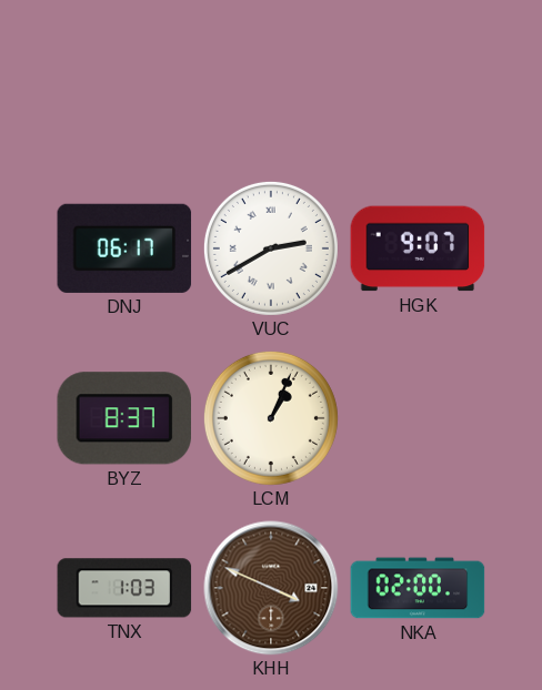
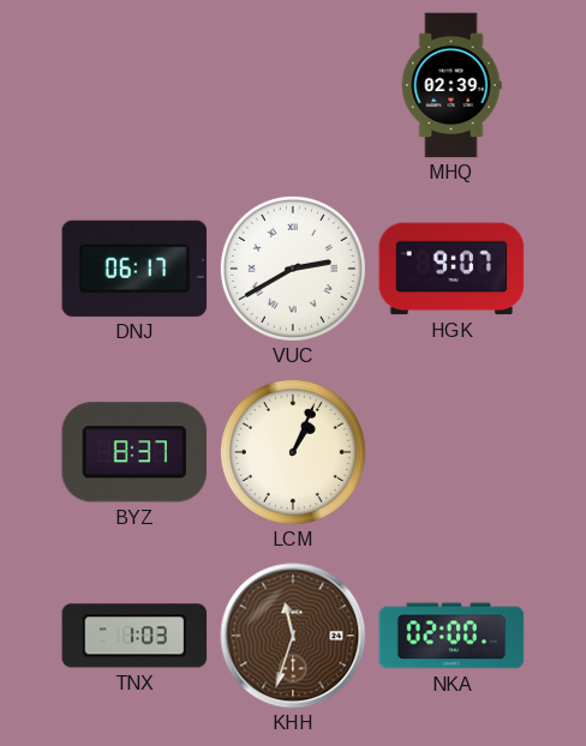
MHQ: none -> 02:39
KHH: 3:49 -> 11:33
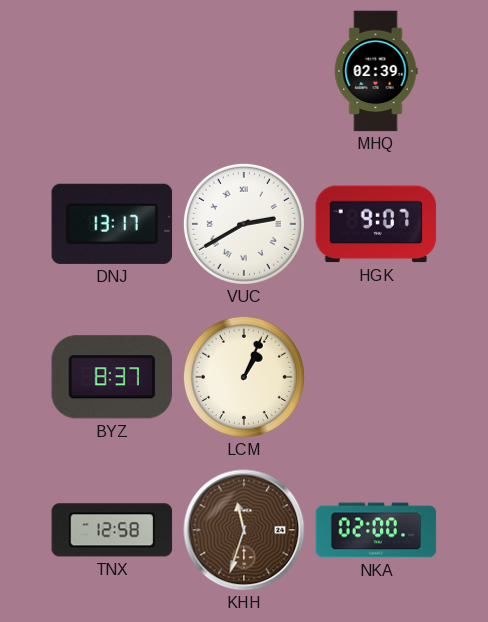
DNJ: 06:17 -> 13:17
TNX: 1:03 -> 12:58
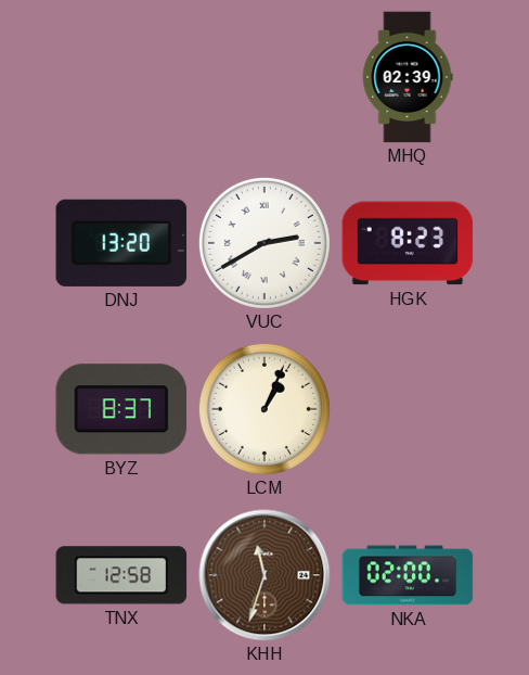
DNJ: 13:17 -> 13:20
HGK: 9:07 -> 8:23
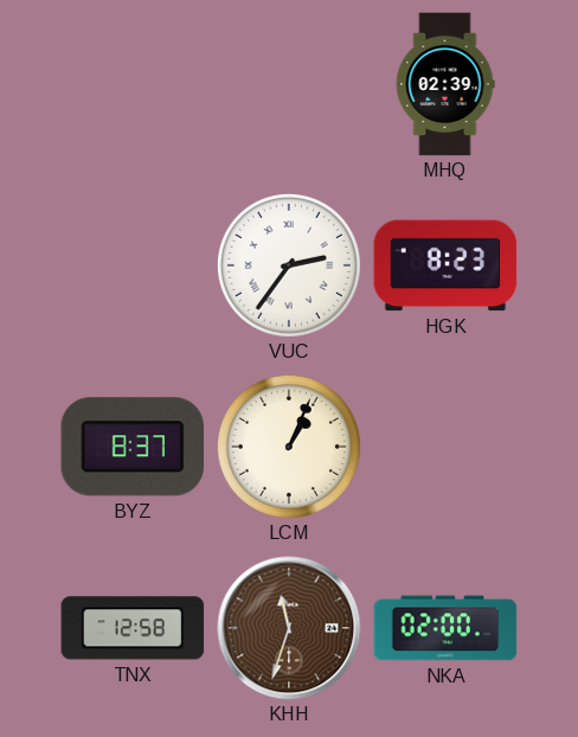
DNJ: 13:20 -> none
VUC: 2:40 -> 2:36
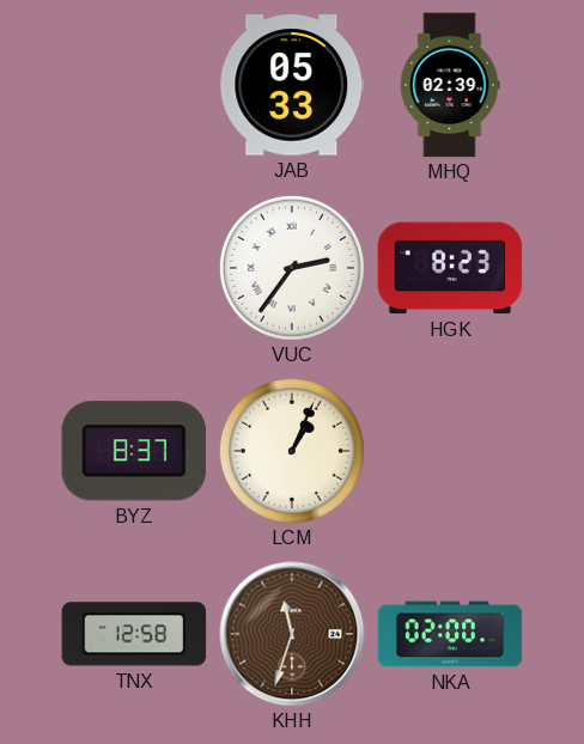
JAB: none -> 05:33
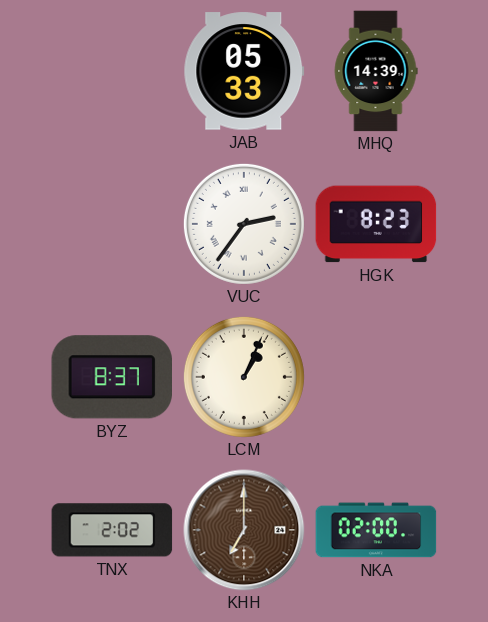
MHQ: 02:39 -> 14:39
TNX: 12:58 -> 2:02
KHH: 11:33 -> 7:00
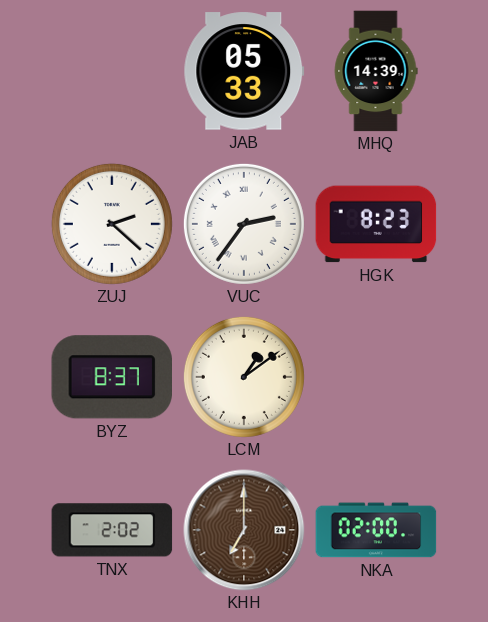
ZUJ: none -> 2:22
LCM: 1:04 -> 1:09
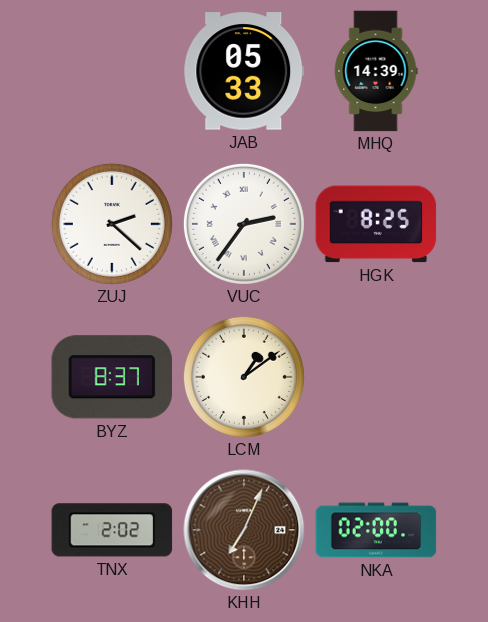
HGK: 8:23 -> 8:25
KHH: 7:00 -> 7:04
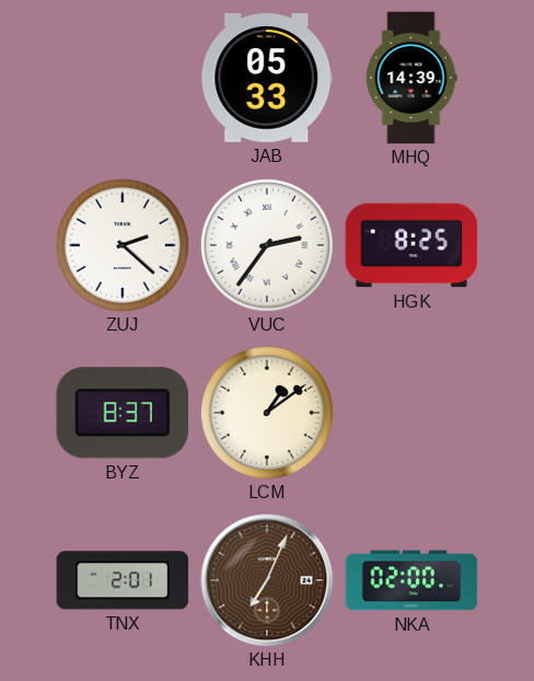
TNX: 2:02 -> 2:01
